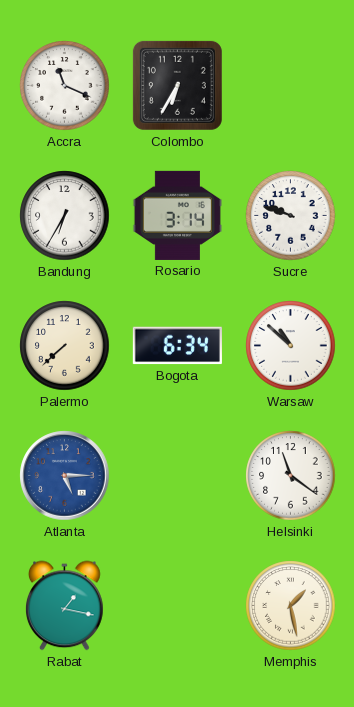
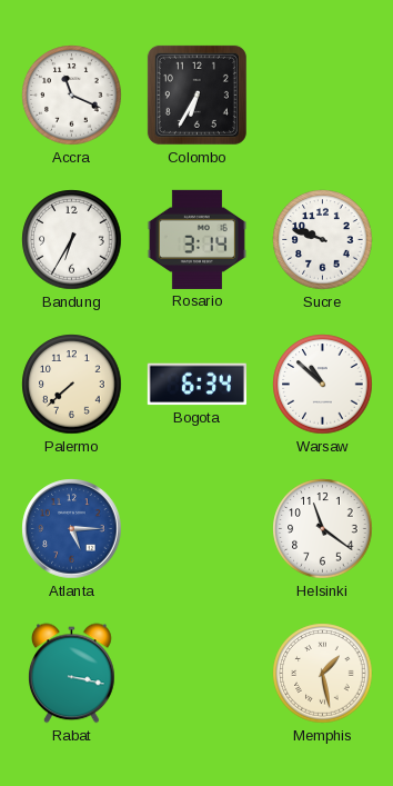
Rabat: 1:17 -> 3:17
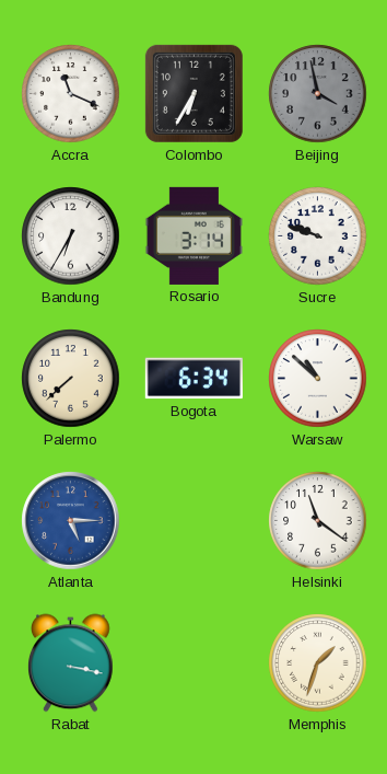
Beijing: none -> 3:58
Memphis: 1:28 -> 1:33
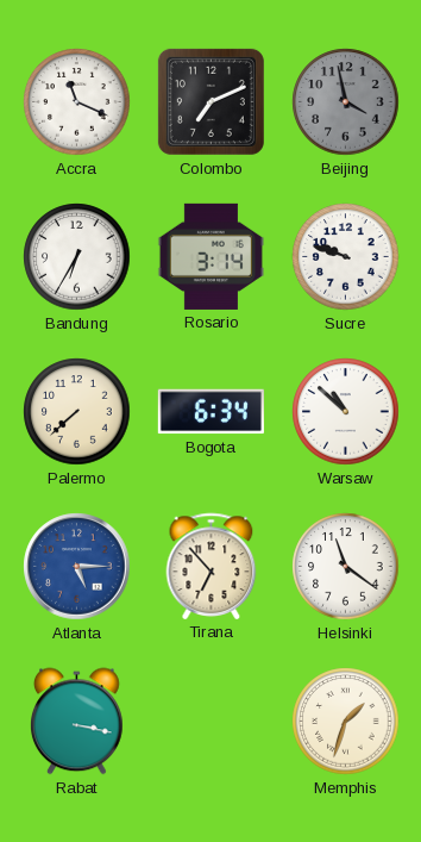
Colombo: 6:35 -> 7:11
Tirana: none -> 6:53
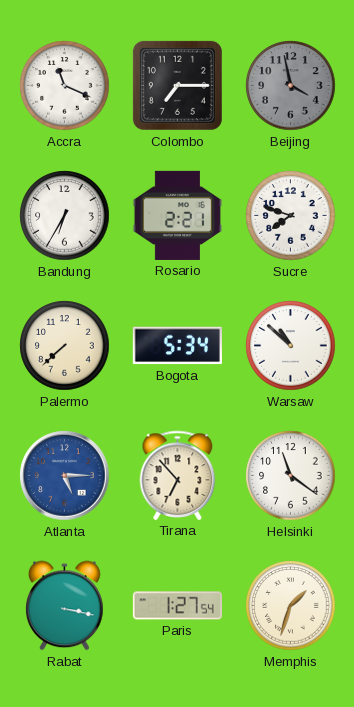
Colombo: 7:11 -> 7:15
Rosario: 3:14 -> 2:21
Sucre: 9:48 -> 7:48
Bogota: 6:34 -> 5:34
Paris: none -> 1:27
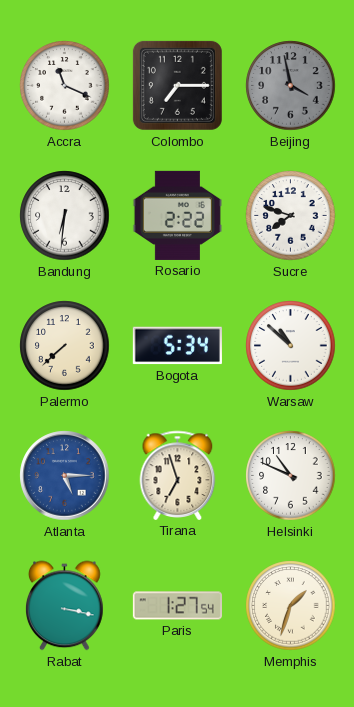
Bandung: 6:35 -> 6:31
Rosario: 2:21 -> 2:22
Tirana: 6:53 -> 6:57
Helsinki: 11:21 -> 10:49
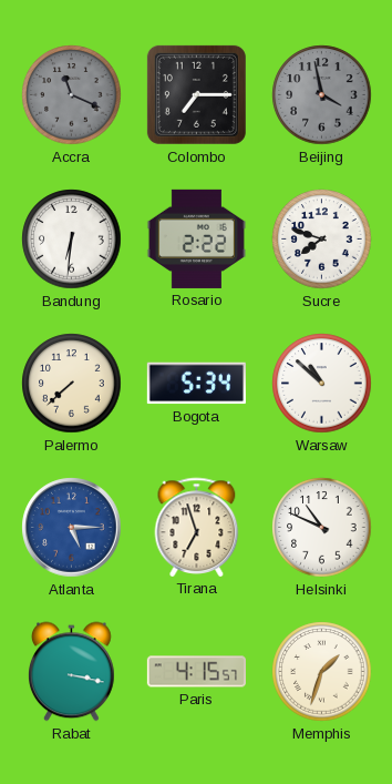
Accra dial: white -> grey
Paris: 1:27 -> 4:15
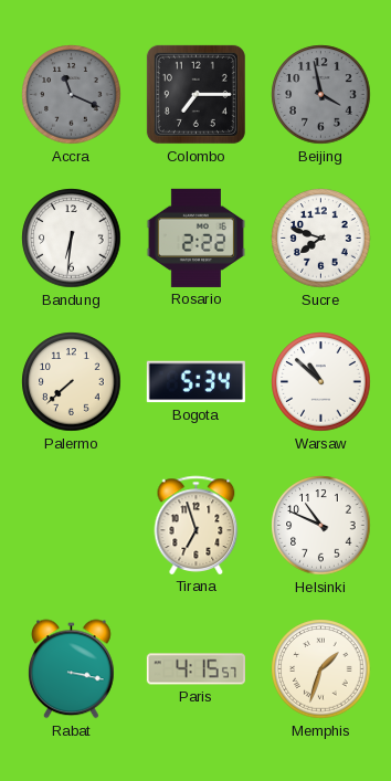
Atlanta: 5:15 -> none
